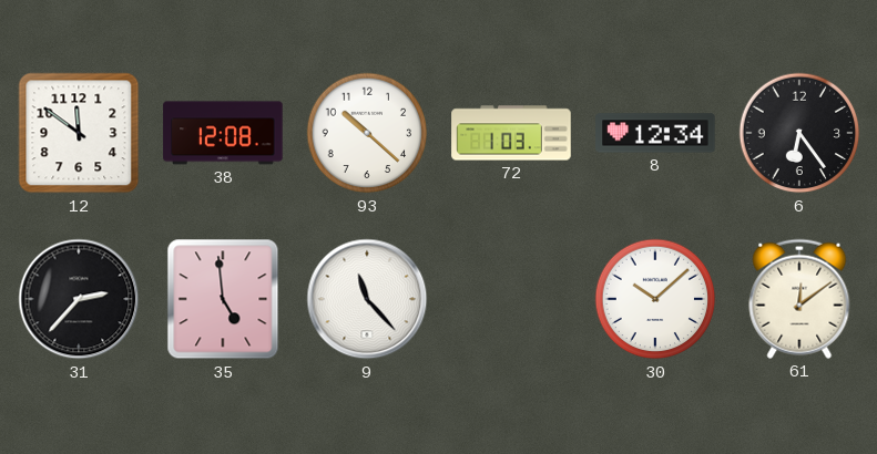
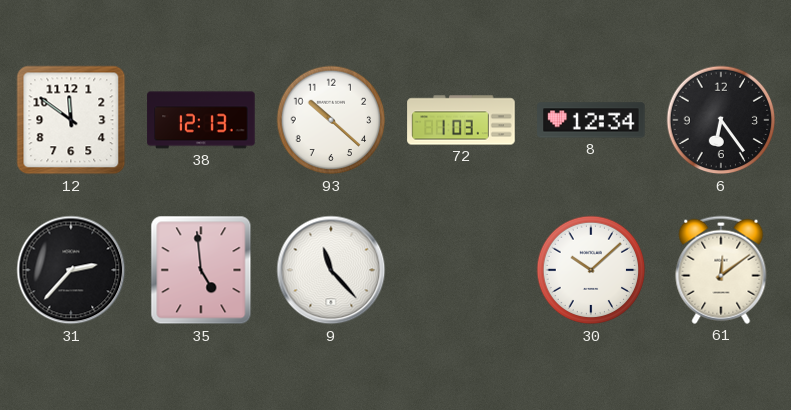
38: 12:08 -> 12:13
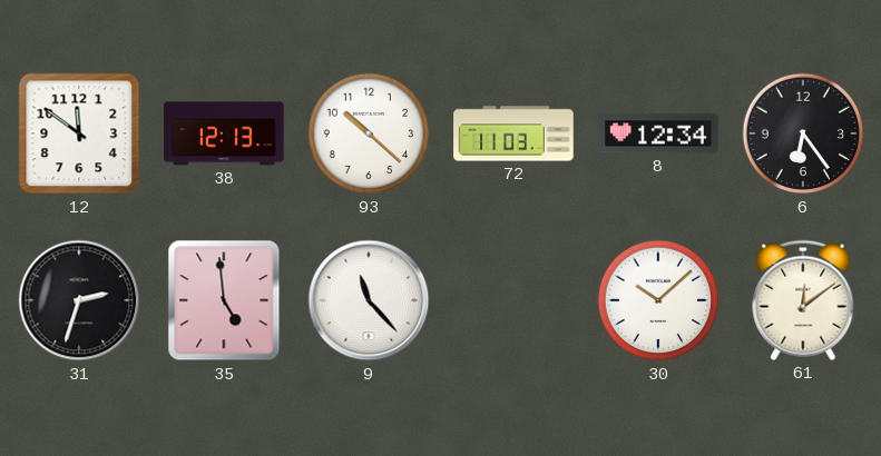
72: 1:03 -> 11:03
31: 2:37 -> 2:33
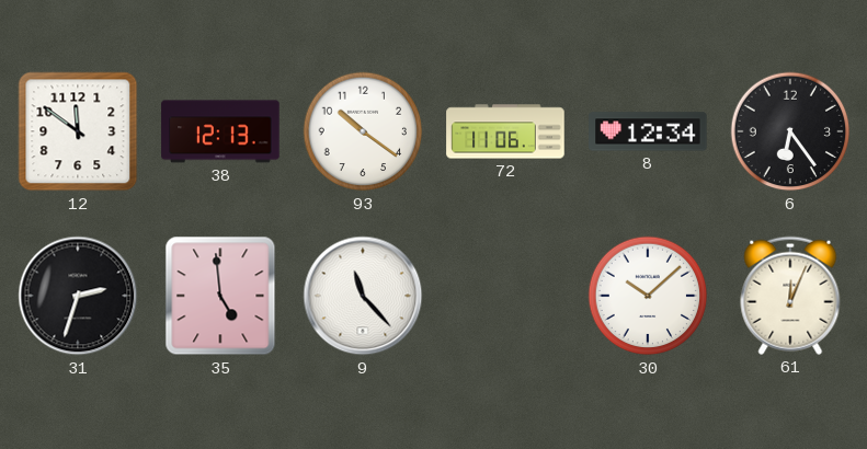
93: 10:22 -> 10:21
72: 11:03 -> 11:06
61: 12:09 -> 12:04
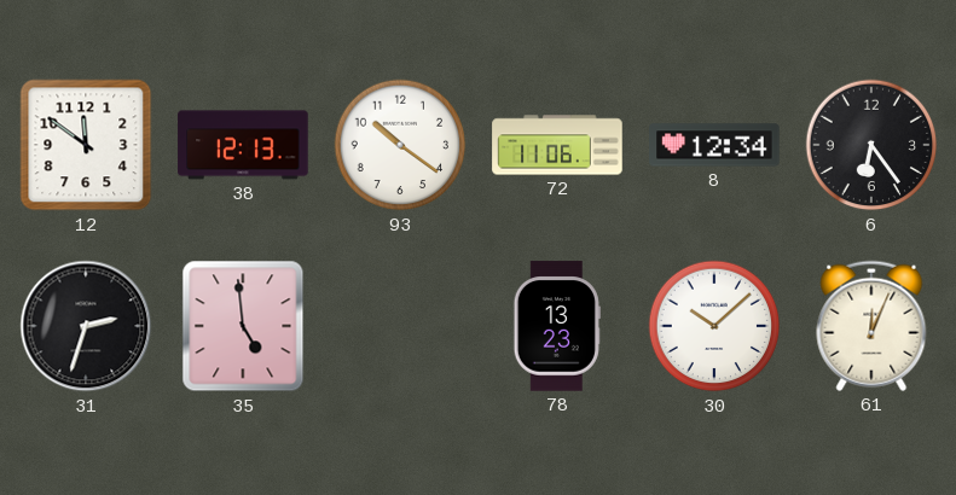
9: 11:23 -> none
78: none -> 13:23
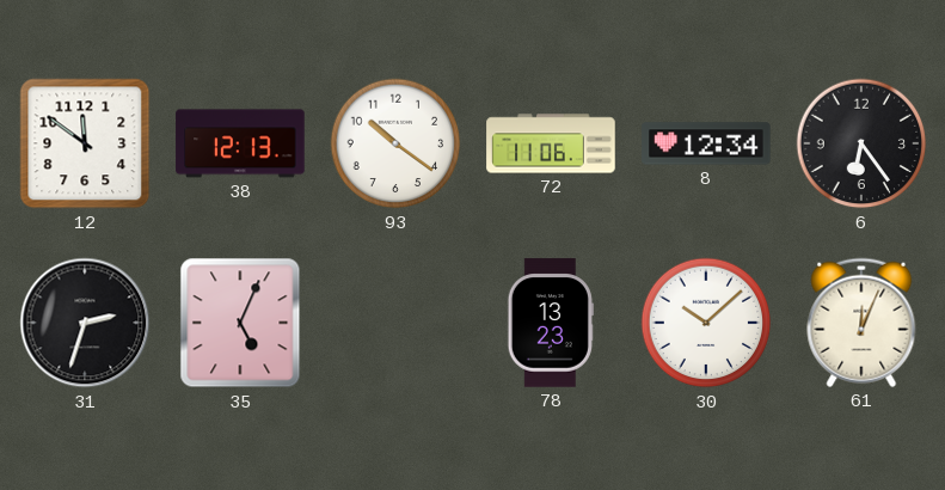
35: 4:59 -> 5:04
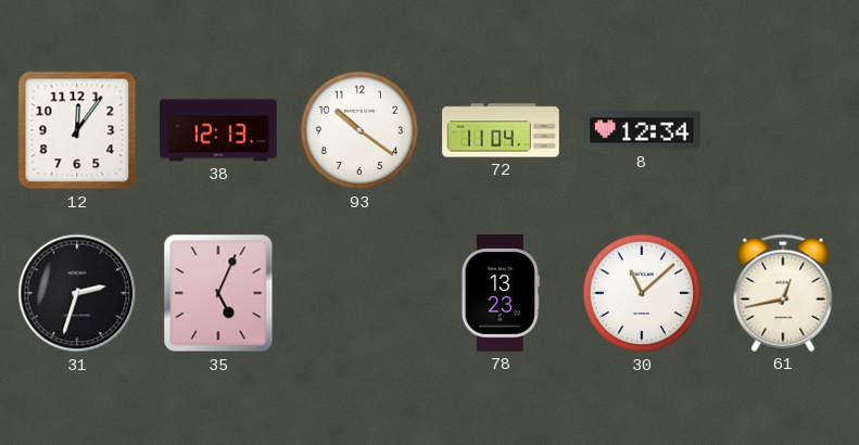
12: 11:51 -> 12:06
72: 11:06 -> 11:04
6: 6:24 -> none
30: 10:08 -> 11:08
61: 12:04 -> 12:43
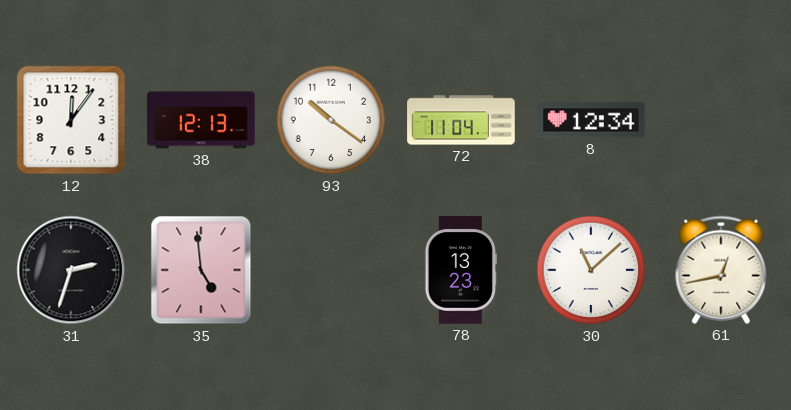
35: 5:04 -> 4:59
